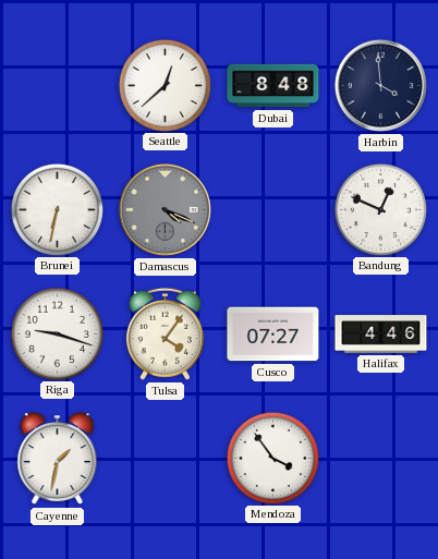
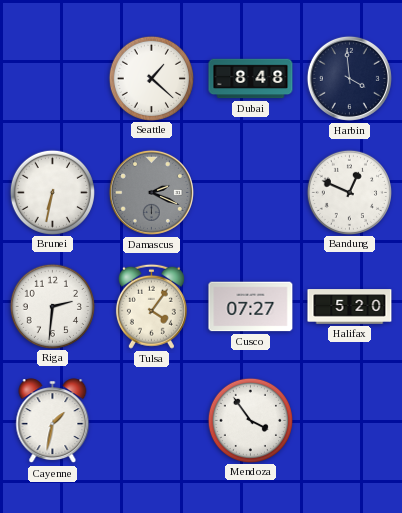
Seattle: 12:38 -> 1:22
Damascus: 4:19 -> 2:19
Riga: 9:18 -> 2:31
Halifax: 4:46 -> 5:20
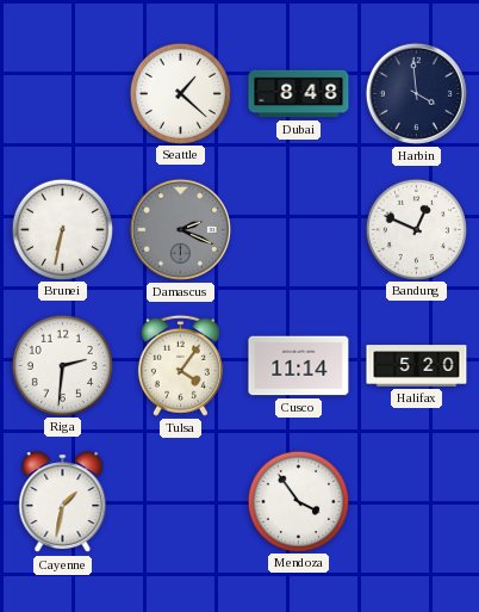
Cusco: 07:27 -> 11:14
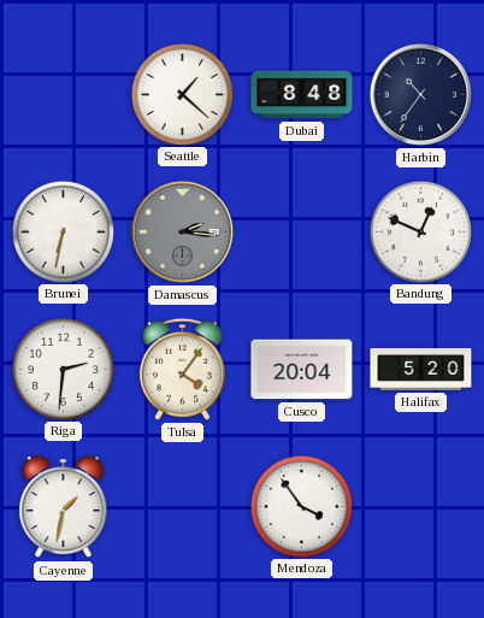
Harbin: 3:59 -> 10:36
Damascus: 2:19 -> 2:16
Cusco: 11:14 -> 20:04
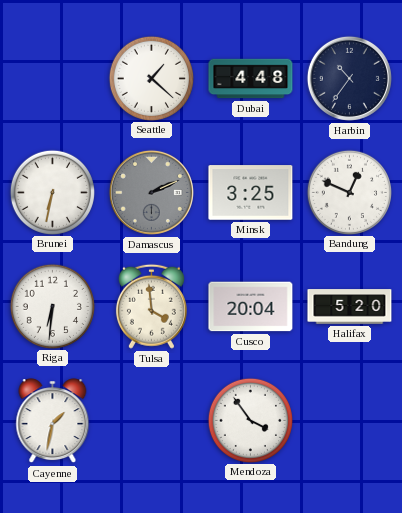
Dubai: 8:48 -> 4:48
Damascus: 2:16 -> 2:11
Minsk: none -> 3:25
Riga: 2:31 -> 6:31
Tulsa: 4:06 -> 3:59
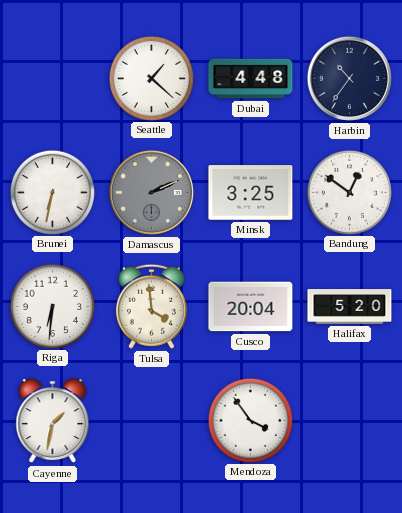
Bandung: 12:49 -> 12:51
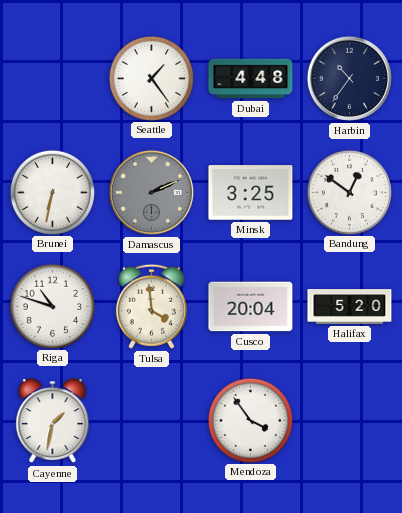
Seattle: 1:22 -> 1:24
Riga: 6:31 -> 10:48
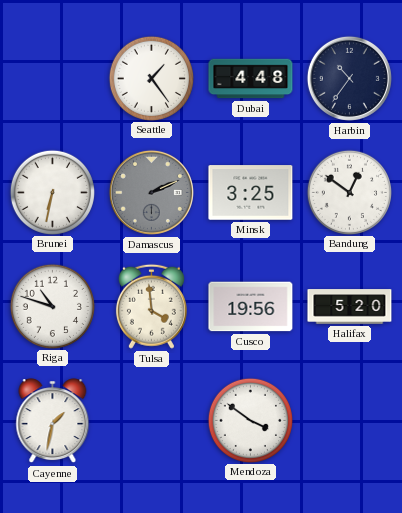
Cusco: 20:04 -> 19:56
Mendoza: 3:54 -> 3:51
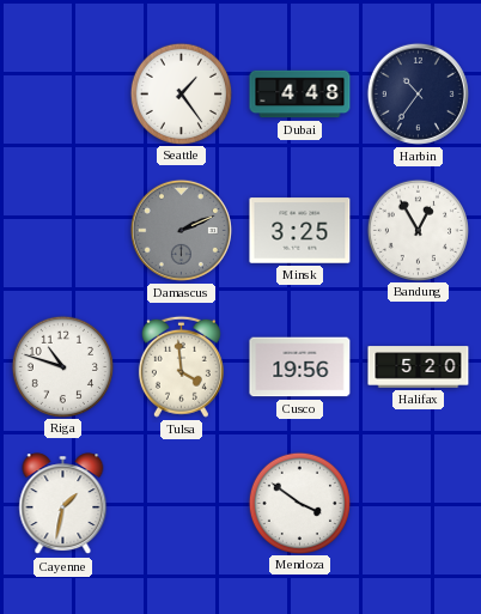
Brunei: 6:32 -> none
Bandung: 12:51 -> 12:55
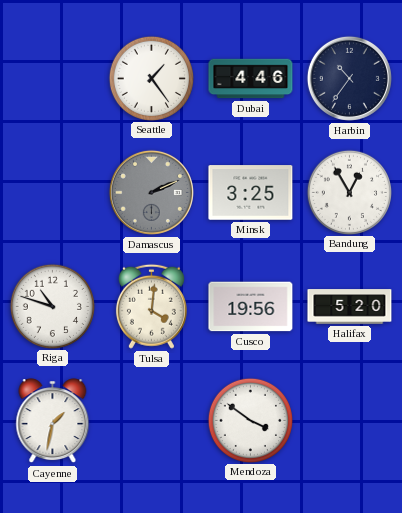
Dubai: 4:48 -> 4:46
Tulsa: 3:59 -> 4:01
